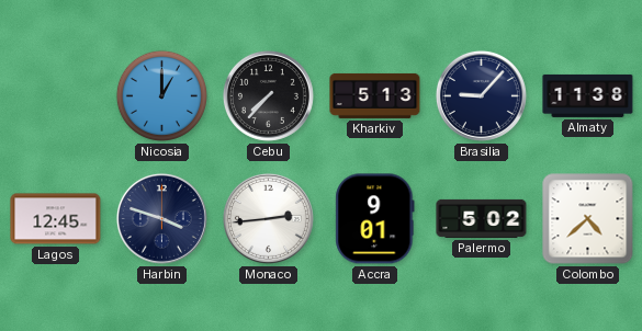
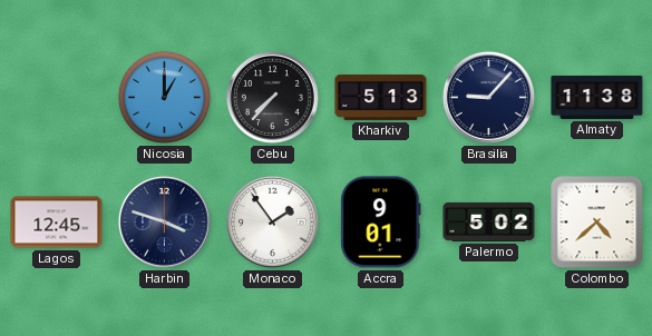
Monaco: 2:44 -> 1:54
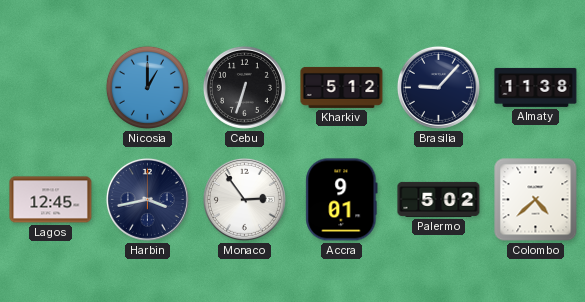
Cebu: 7:37 -> 6:33
Kharkiv: 5:13 -> 5:12
Harbin: 3:48 -> 3:43
Monaco: 1:54 -> 2:54
